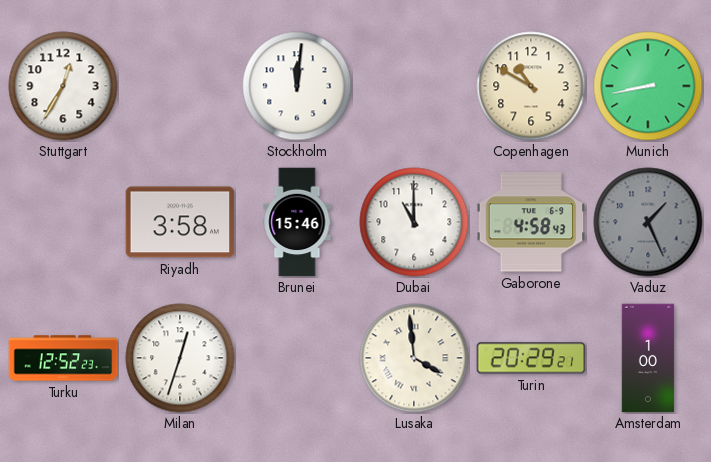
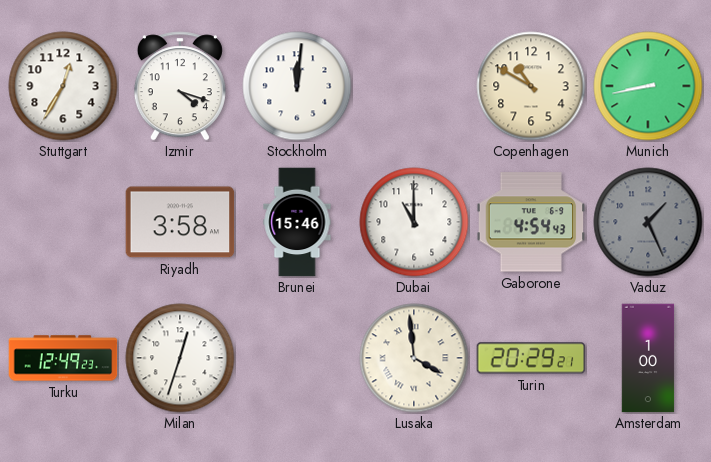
Izmir: none -> 4:18
Gaborone: 4:58 -> 4:54
Turku: 12:52 -> 12:49
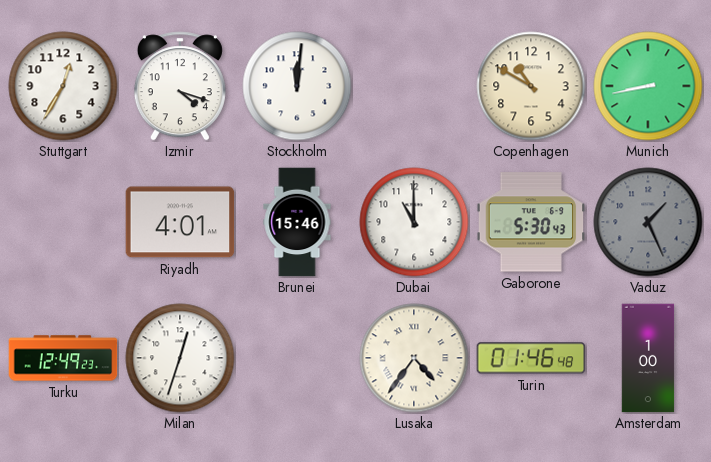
Riyadh: 3:58 -> 4:01
Gaborone: 4:54 -> 5:30
Lusaka: 3:59 -> 4:36
Turin: 20:29 -> 01:46
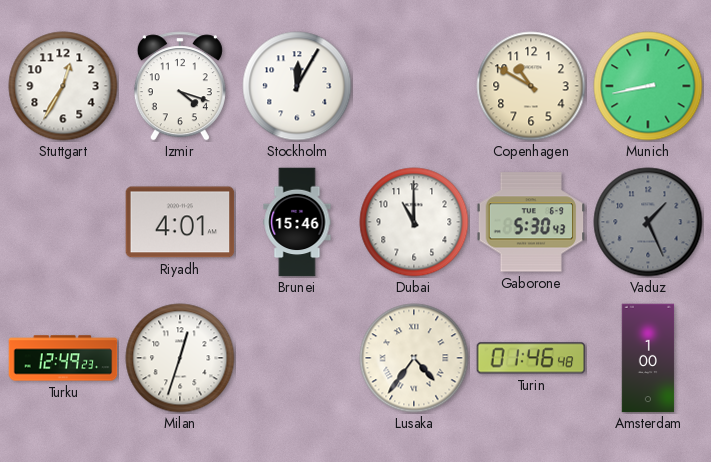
Stockholm: 12:01 -> 12:05
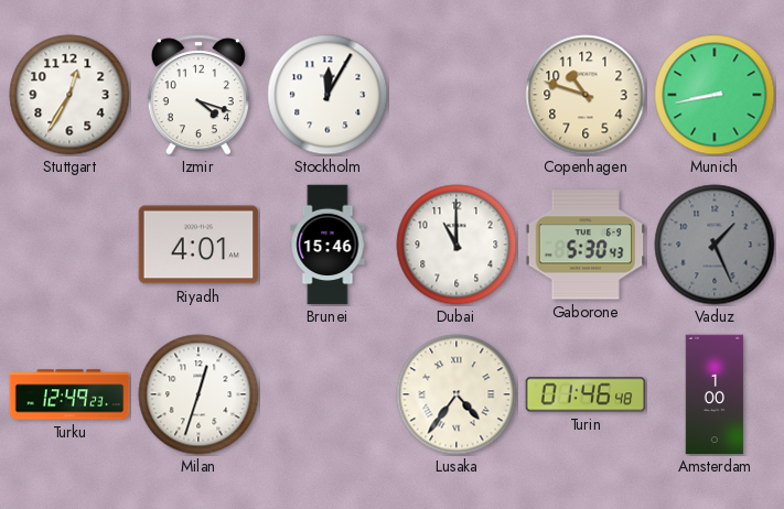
Copenhagen: 10:50 -> 10:48
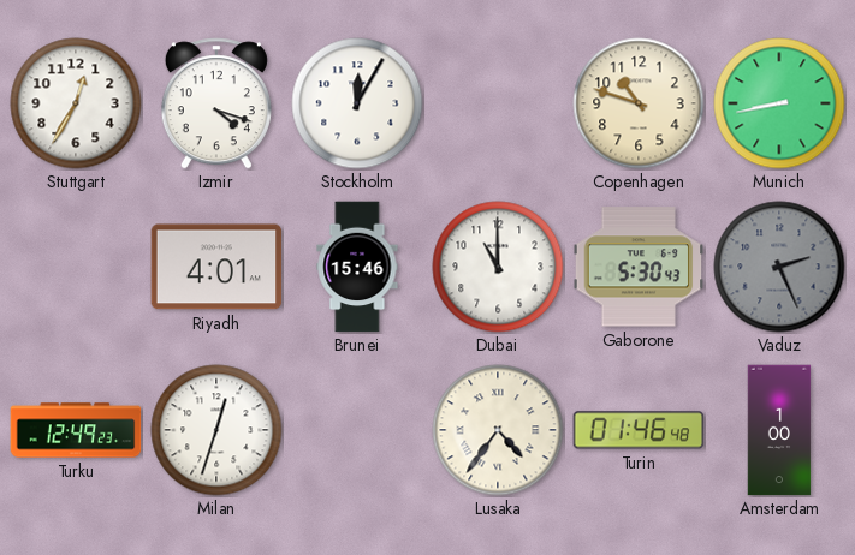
Vaduz: 1:26 -> 2:26
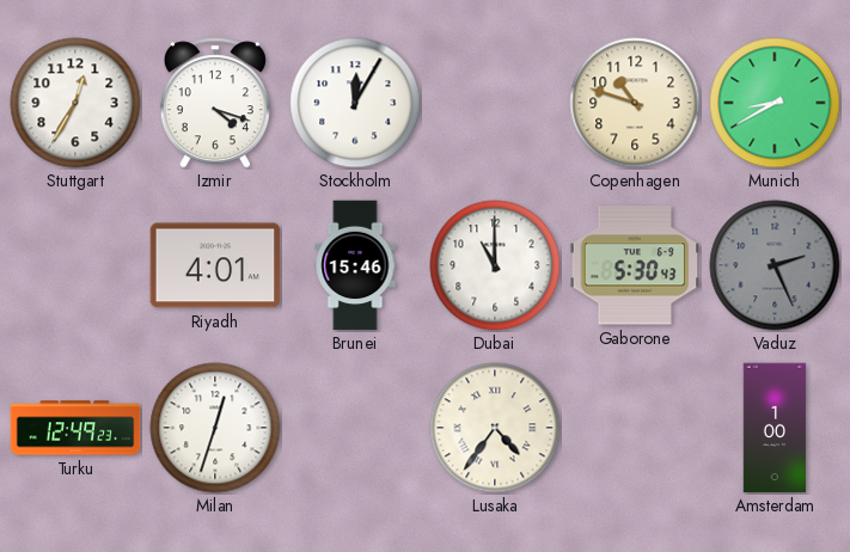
Munich: 8:43 -> 8:40
Turin: 01:46 -> none
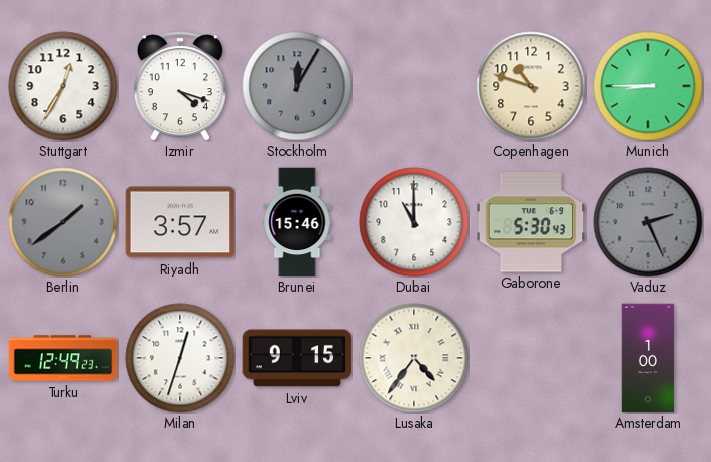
Stockholm dial: white -> grey
Munich: 8:40 -> 8:45
Berlin: none -> 1:39
Riyadh: 4:01 -> 3:57
Lviv: none -> 9:15
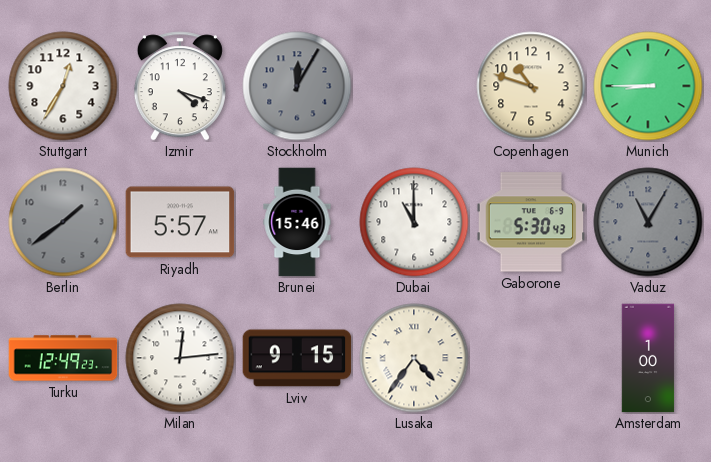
Riyadh: 3:57 -> 5:57
Vaduz: 2:26 -> 11:05
Milan: 12:33 -> 12:14
